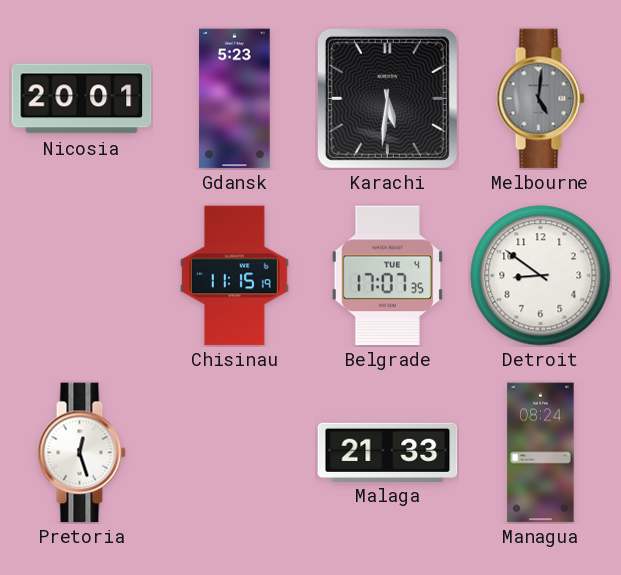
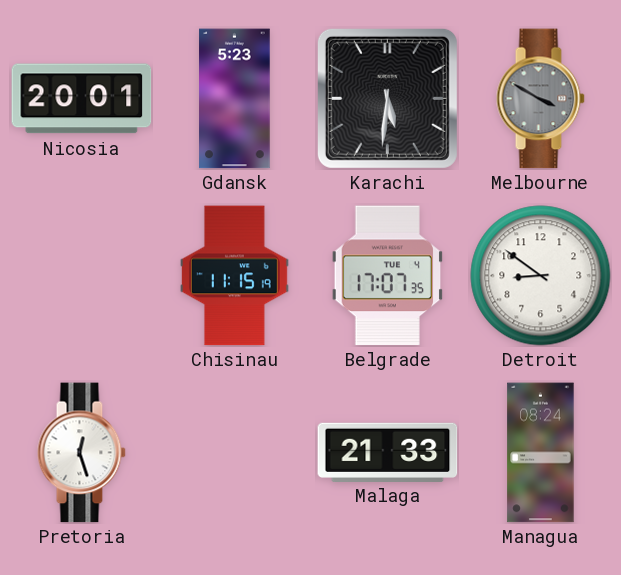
Melbourne: 5:01 -> 3:50
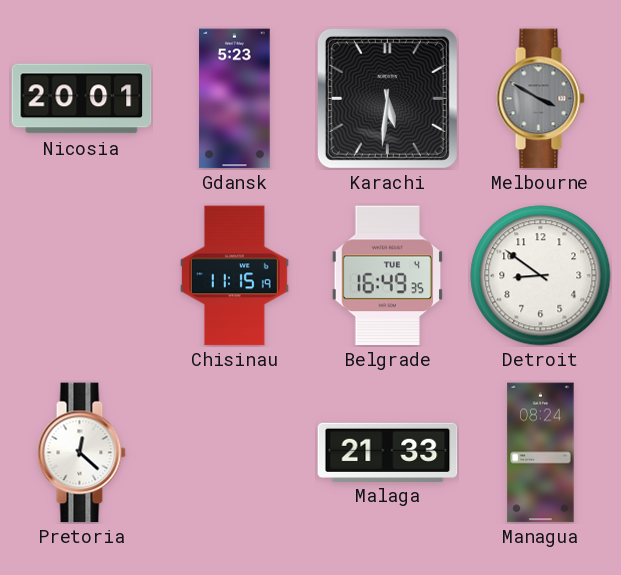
Belgrade: 17:07 -> 16:49
Pretoria: 12:27 -> 12:22
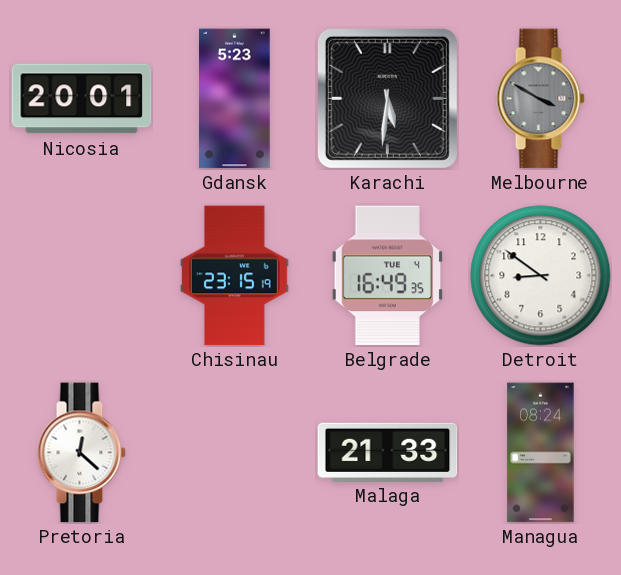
Chisinau: 11:15 -> 23:15
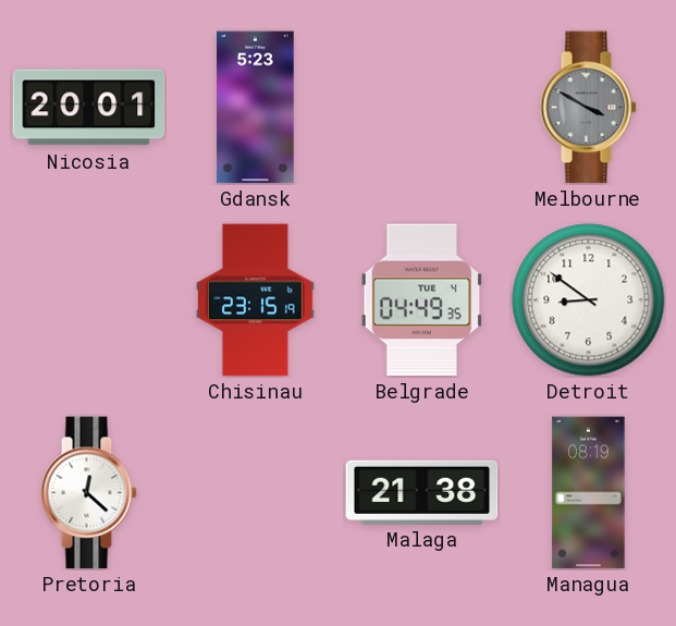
Karachi: 5:31 -> none
Belgrade: 16:49 -> 04:49
Malaga: 21:33 -> 21:38
Managua: 08:24 -> 08:19
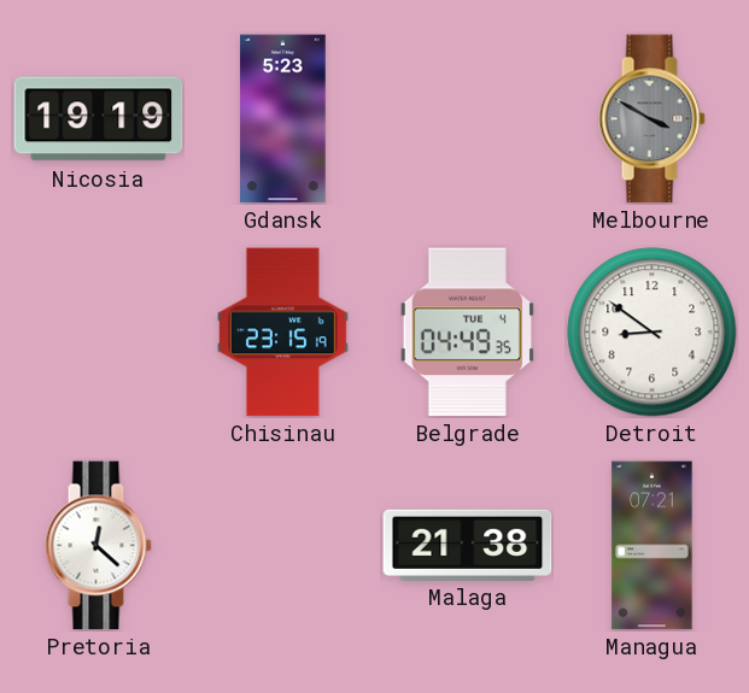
Nicosia: 20:01 -> 19:19
Managua: 08:19 -> 07:21
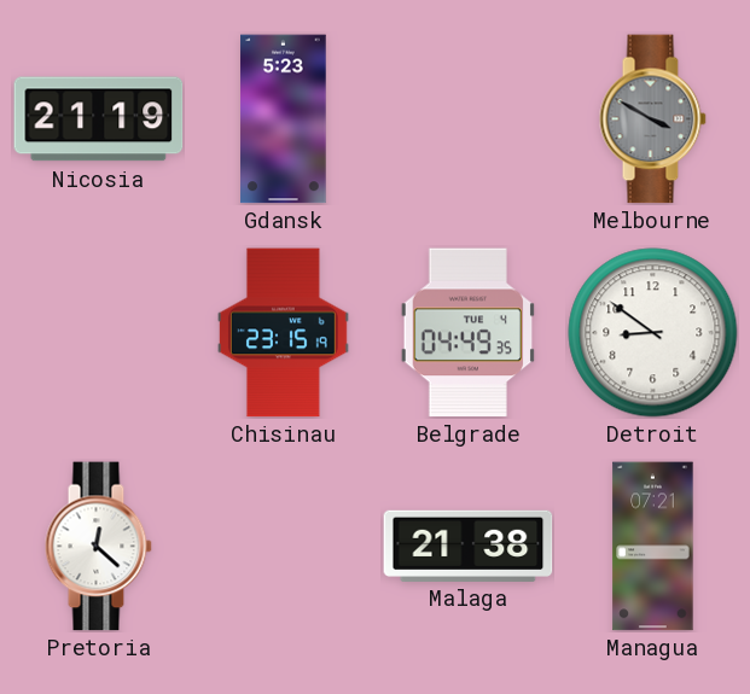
Nicosia: 19:19 -> 21:19
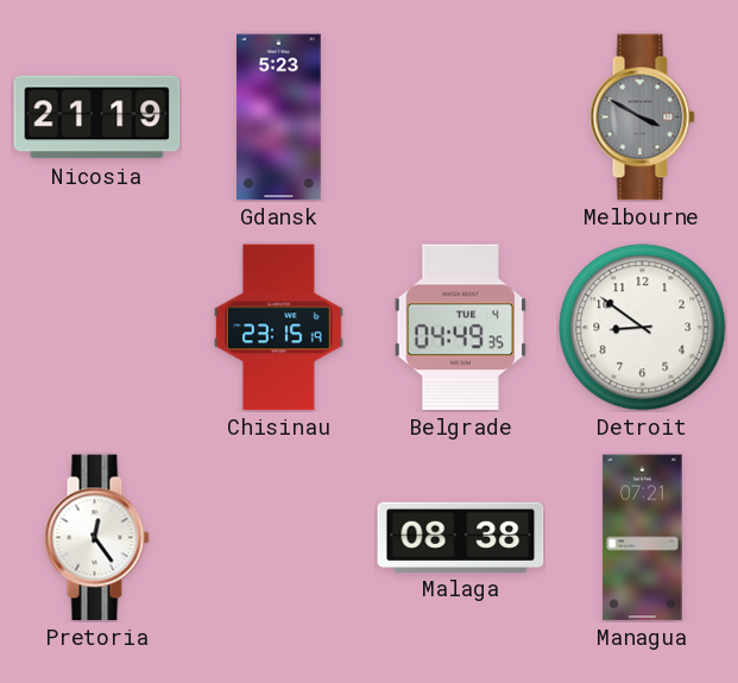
Pretoria: 12:22 -> 12:24
Malaga: 21:38 -> 08:38
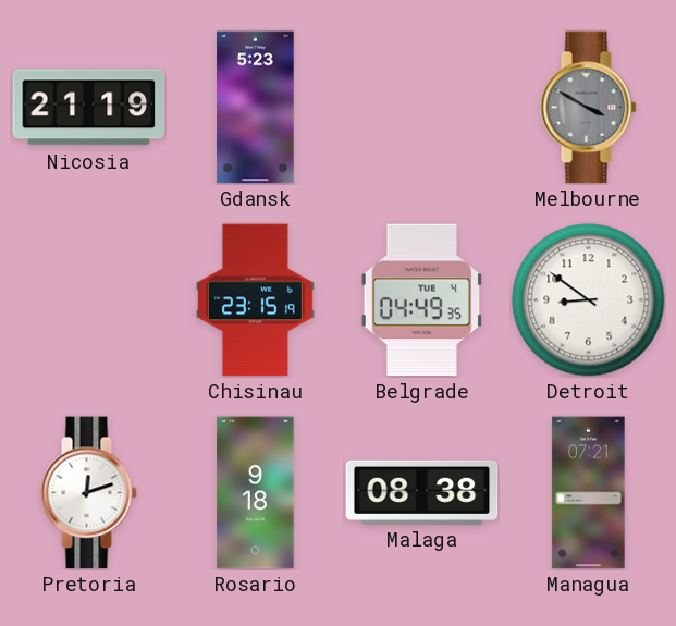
Pretoria: 12:24 -> 12:12
Rosario: none -> 9:18
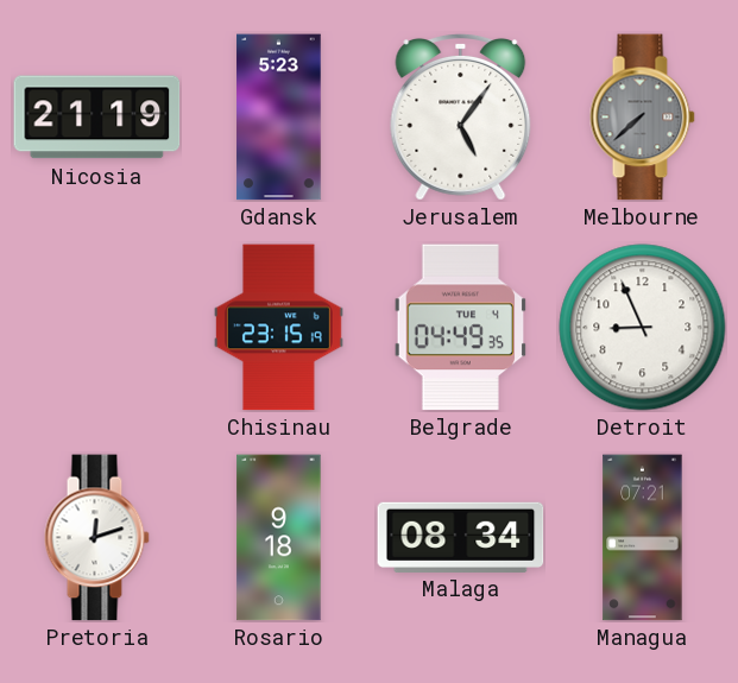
Jerusalem: none -> 5:06
Melbourne: 3:50 -> 7:38
Detroit: 8:51 -> 8:56
Malaga: 08:38 -> 08:34
